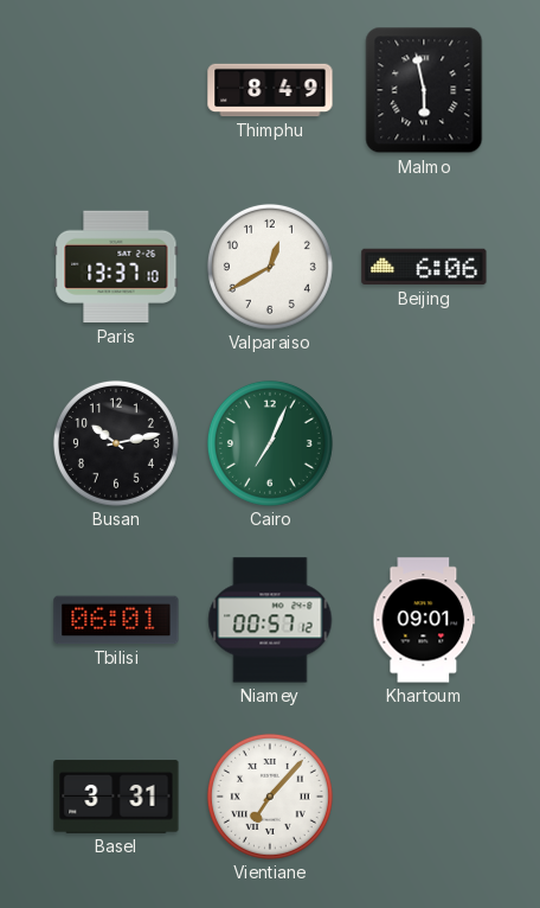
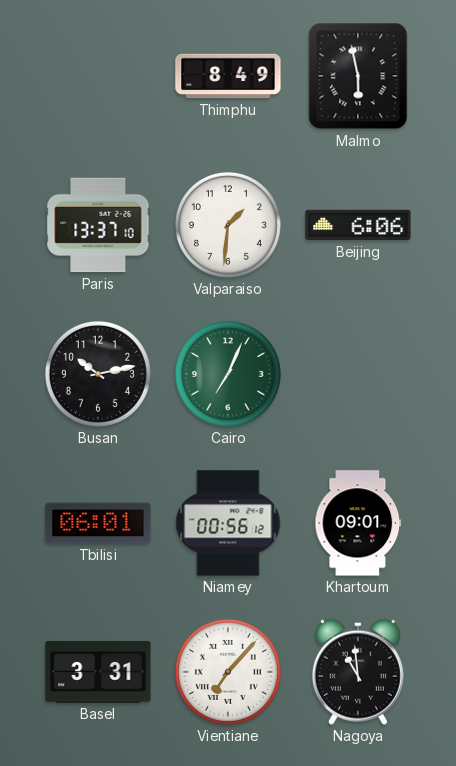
Valparaiso: 12:40 -> 1:31
Niamey: 00:57 -> 00:56
Nagoya: none -> 10:59
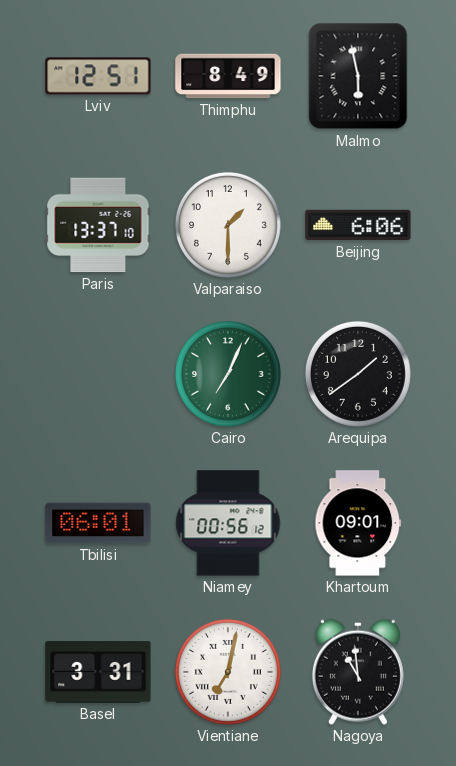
Lviv: none -> 12:51
Valparaiso: 1:31 -> 1:30
Busan: 10:13 -> none
Arequipa: none -> 1:39
Vientiane: 7:07 -> 7:02
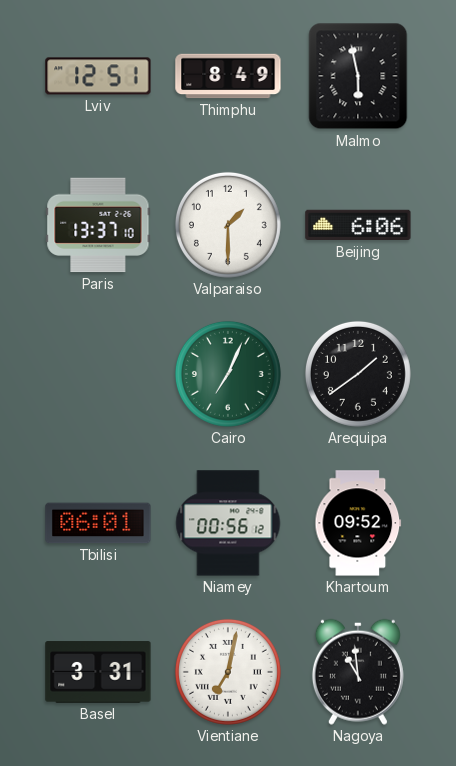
Khartoum: 09:01 -> 09:52
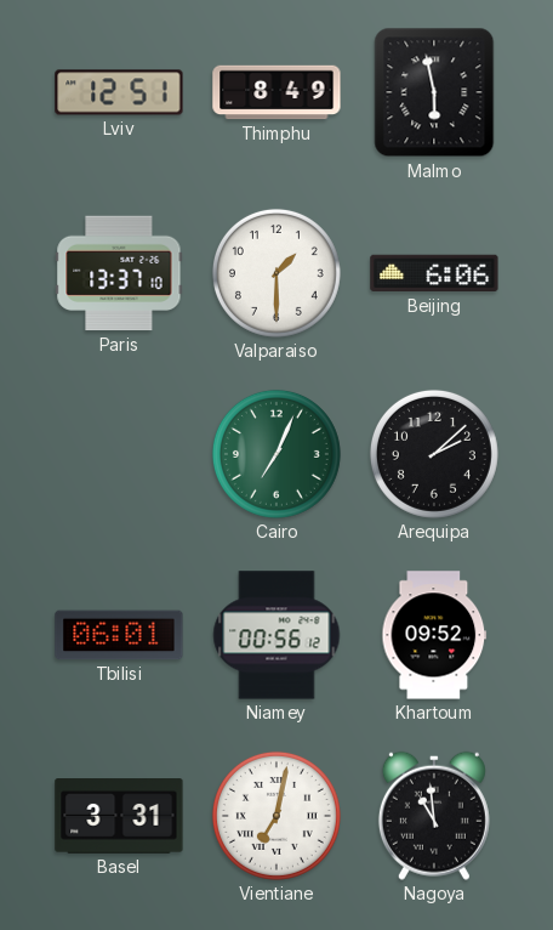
Arequipa: 1:39 -> 2:08
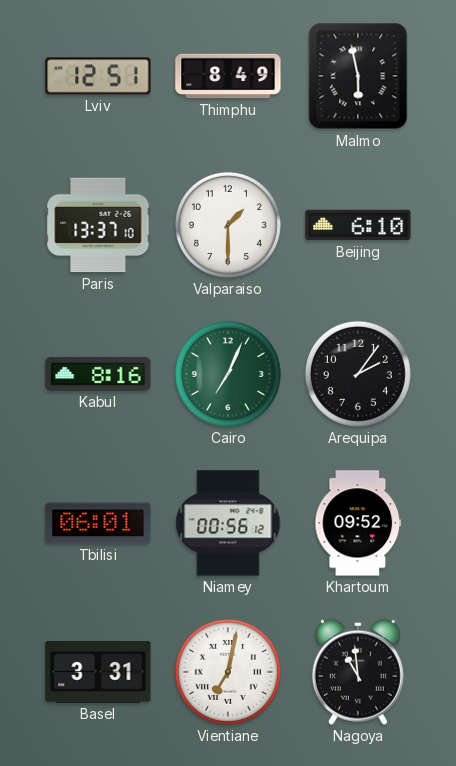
Beijing: 6:06 -> 6:10
Kabul: none -> 8:16
Arequipa: 2:08 -> 2:06
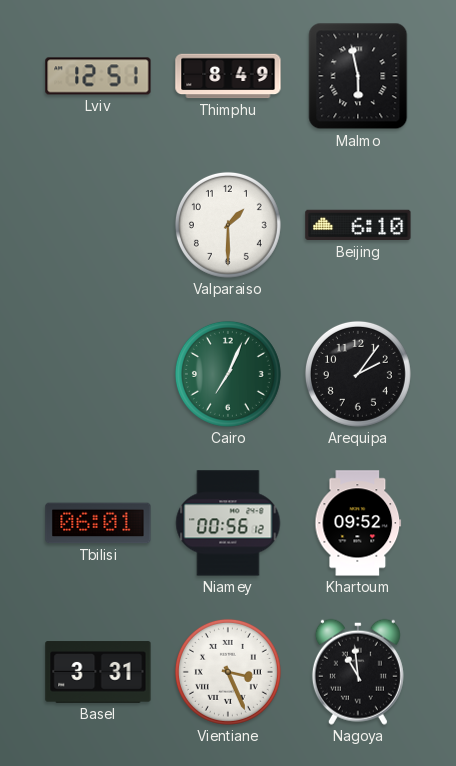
Paris: 13:37 -> none
Kabul: 8:16 -> none
Vientiane: 7:02 -> 3:26
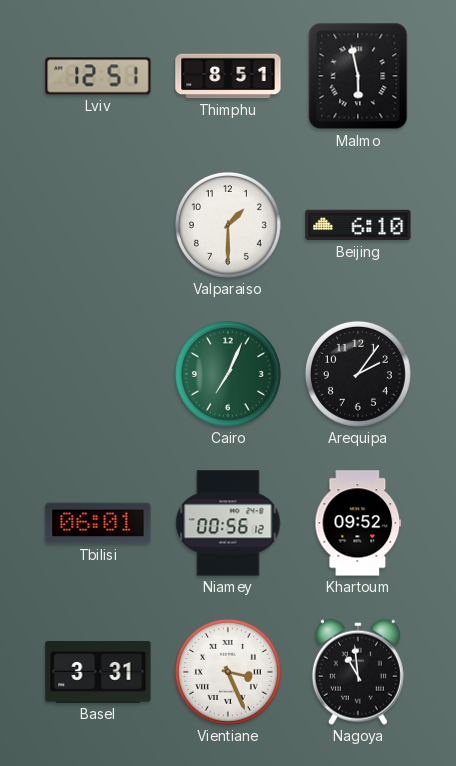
Thimphu: 8:49 -> 8:51
